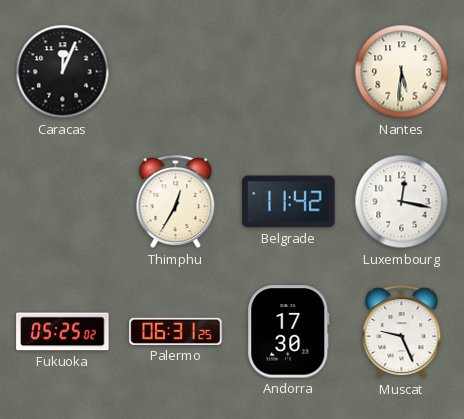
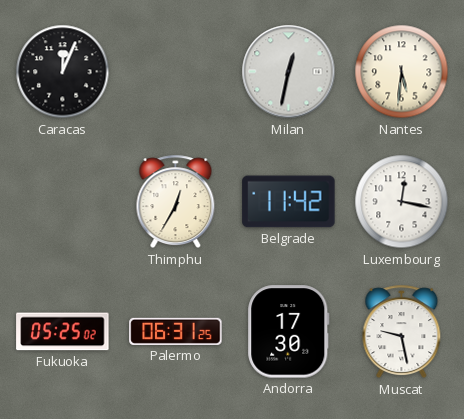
Milan: none -> 12:32
Muscat: 9:26 -> 9:28
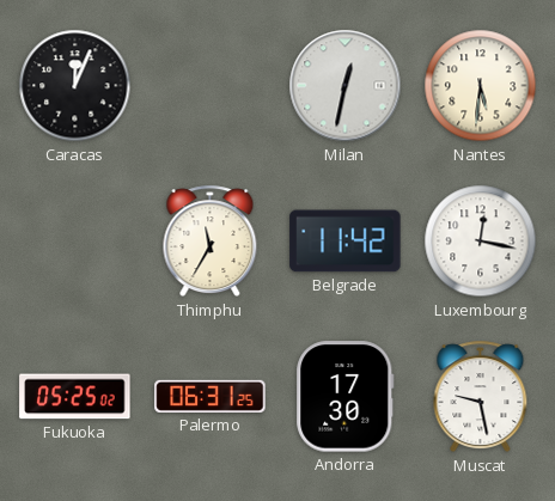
Thimphu: 12:35 -> 11:35
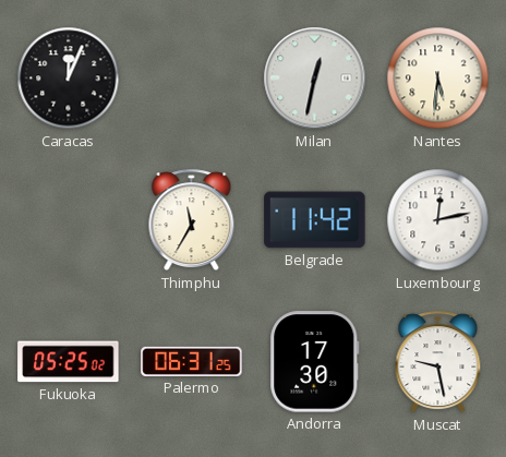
Luxembourg: 12:17 -> 12:13
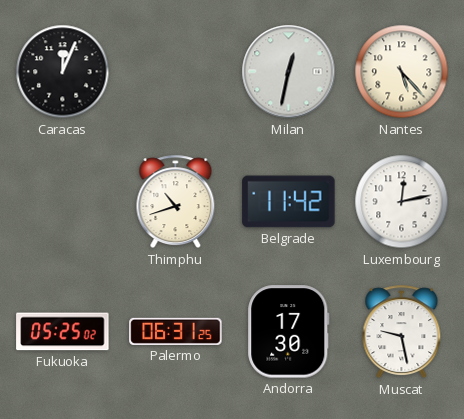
Nantes: 5:31 -> 5:23
Thimphu: 11:35 -> 10:42
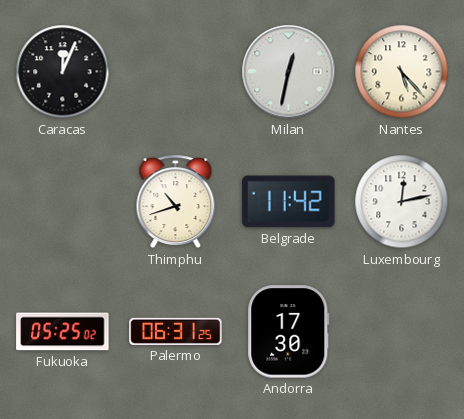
Muscat: 9:28 -> none
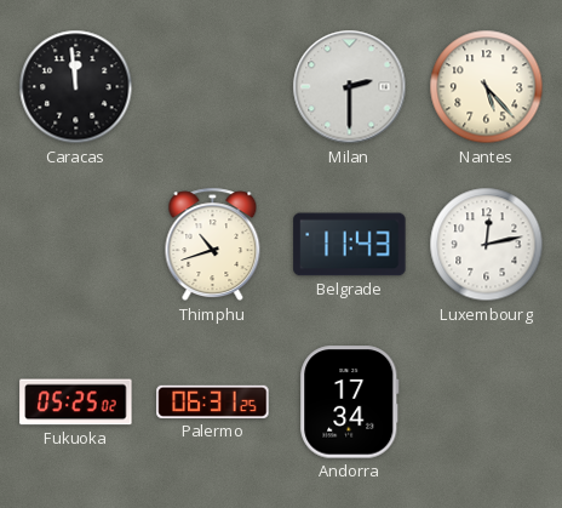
Caracas: 12:04 -> 11:59
Milan: 12:32 -> 2:30
Belgrade: 11:42 -> 11:43
Andorra: 17:30 -> 17:34
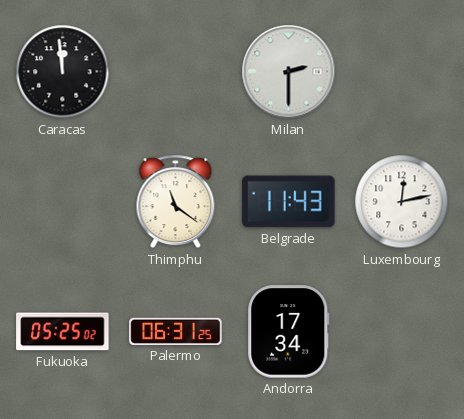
Nantes: 5:23 -> none
Thimphu: 10:42 -> 11:21
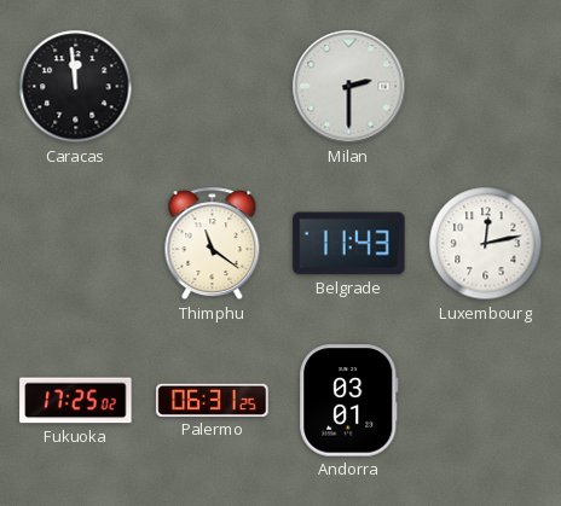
Fukuoka: 05:25 -> 17:25
Andorra: 17:34 -> 03:01
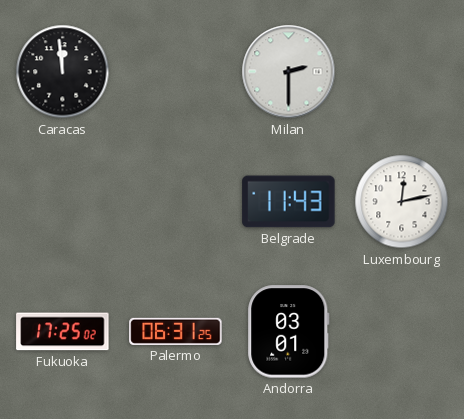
Thimphu: 11:21 -> none
